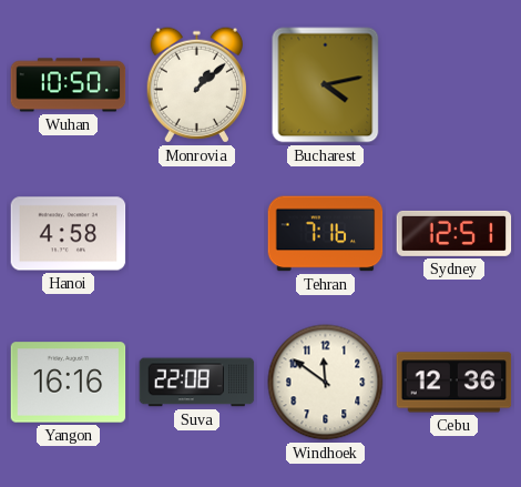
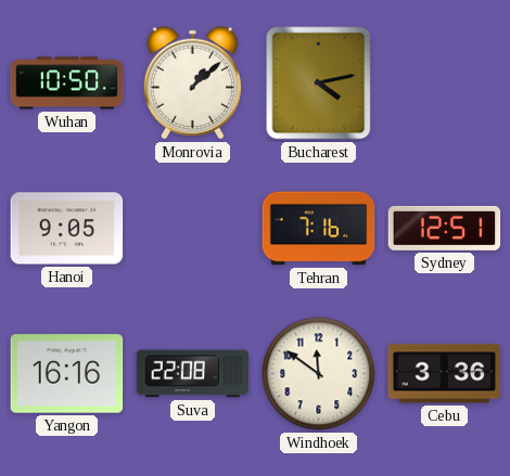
Hanoi: 4:58 -> 9:05
Cebu: 12:36 -> 3:36
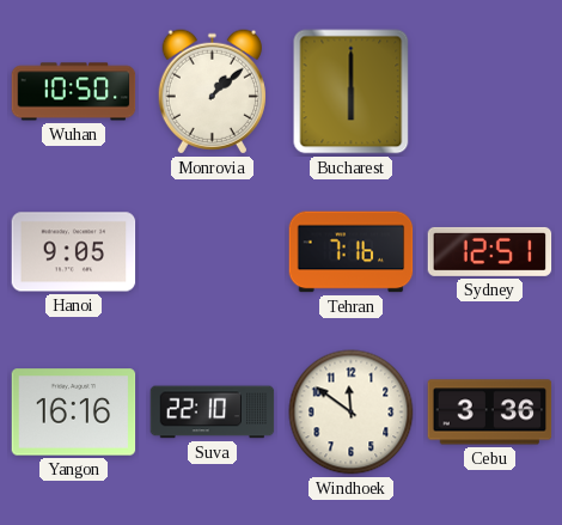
Bucharest: 4:13 -> 6:00
Suva: 22:08 -> 22:10
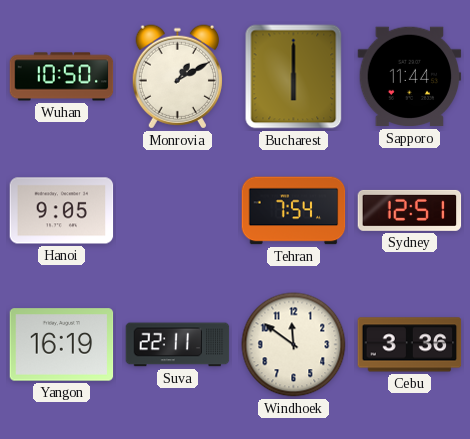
Monrovia: 1:08 -> 1:10
Sapporo: none -> 11:44
Tehran: 7:16 -> 7:54
Yangon: 16:16 -> 16:19
Suva: 22:10 -> 22:11
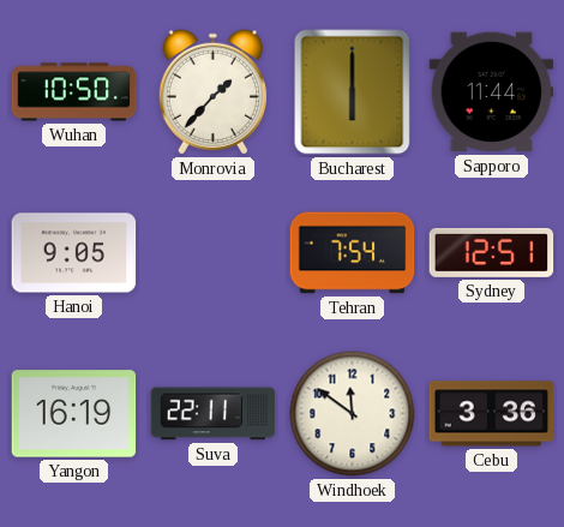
Monrovia: 1:10 -> 1:37
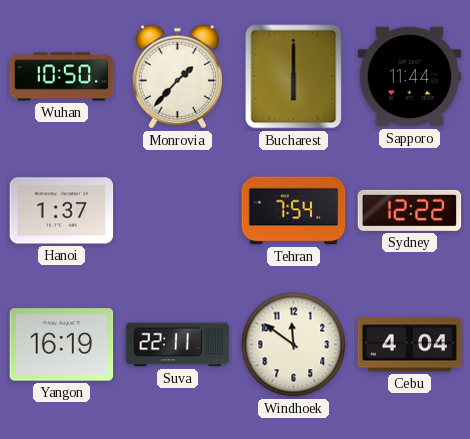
Hanoi: 9:05 -> 1:37
Sydney: 12:51 -> 12:22
Cebu: 3:36 -> 4:04
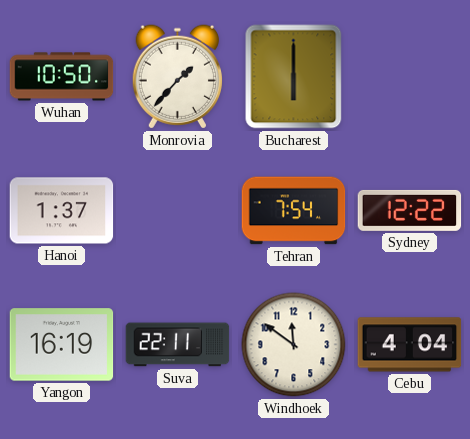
Sapporo: 11:44 -> none
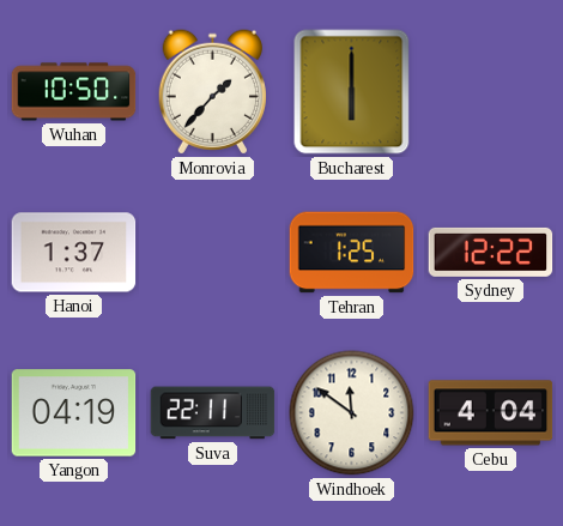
Tehran: 7:54 -> 1:25
Yangon: 16:19 -> 04:19
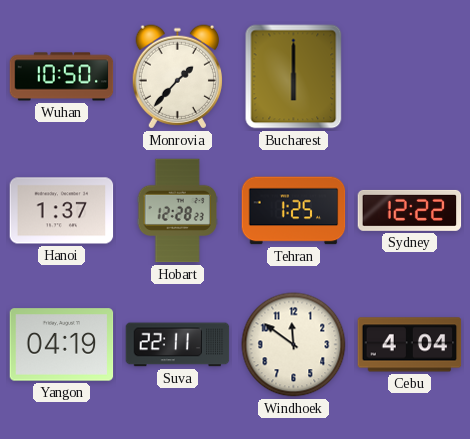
Hobart: none -> 12:28
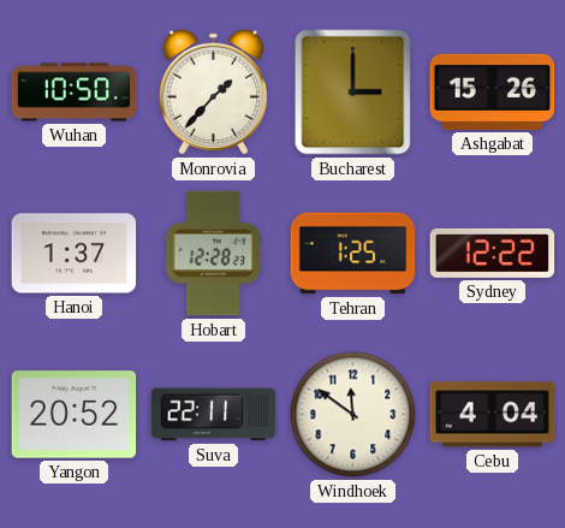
Bucharest: 6:00 -> 3:00
Ashgabat: none -> 15:26
Yangon: 04:19 -> 20:52
